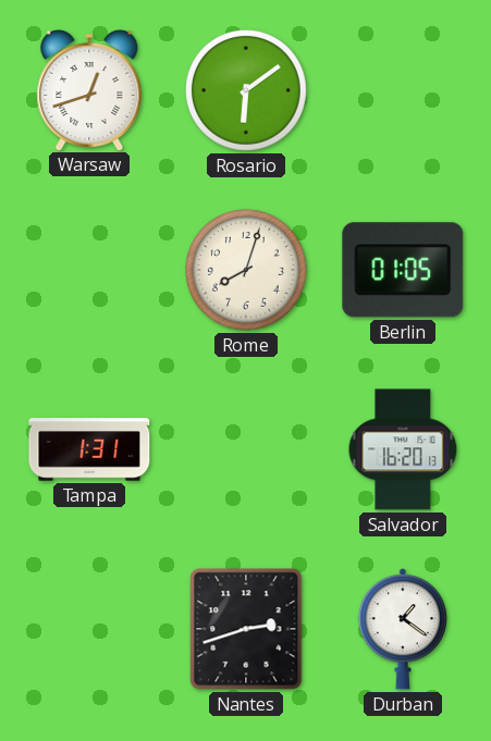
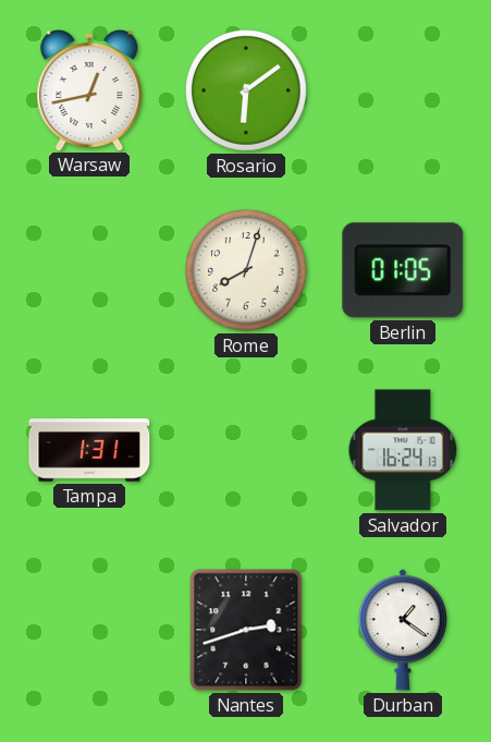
Warsaw: 12:42 -> 12:43
Salvador: 16:20 -> 16:24
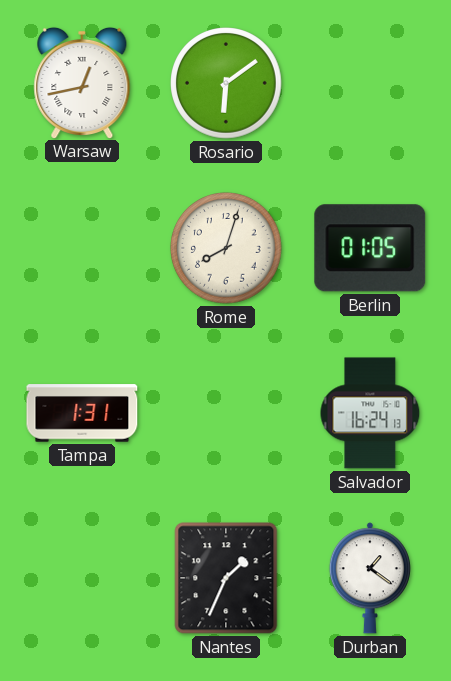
Nantes: 2:42 -> 1:34
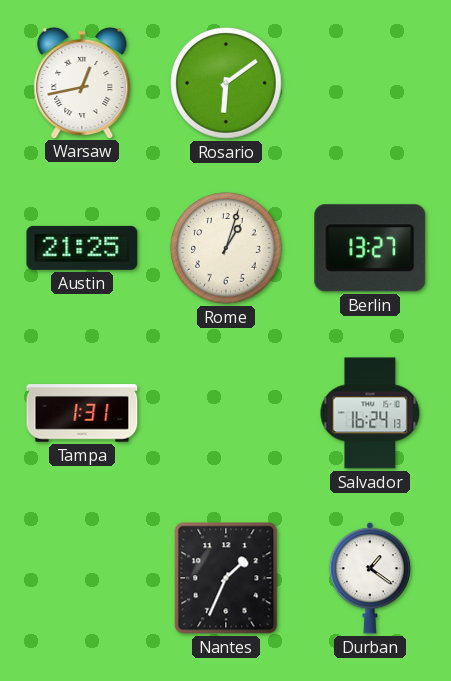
Austin: none -> 21:25
Rome: 8:03 -> 1:03
Berlin: 01:05 -> 13:27
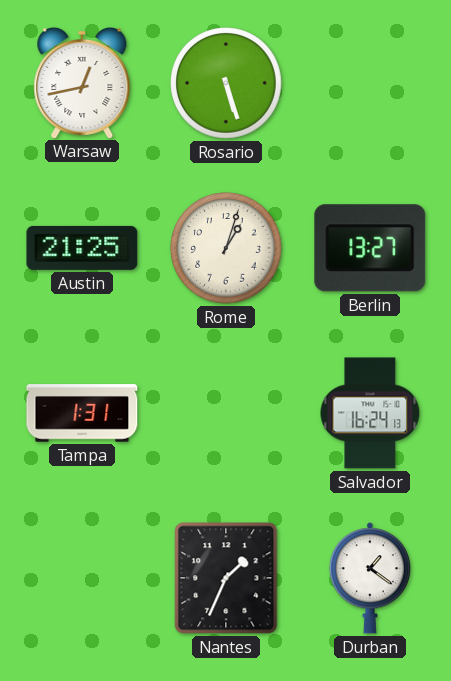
Rosario: 6:09 -> 5:27
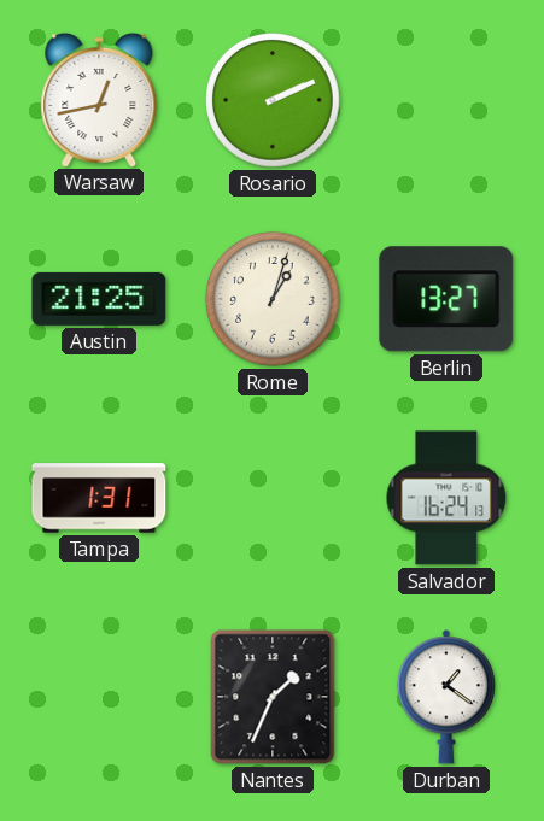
Rosario: 5:27 -> 2:11
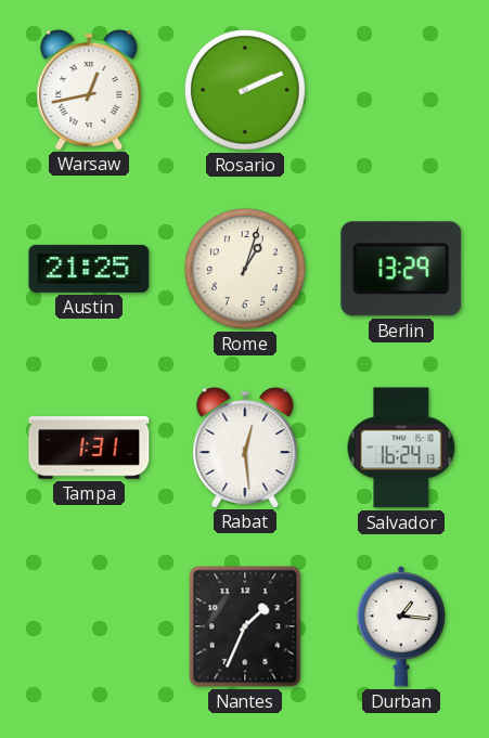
Berlin: 13:27 -> 13:29
Rabat: none -> 12:29
Durban: 1:21 -> 1:16
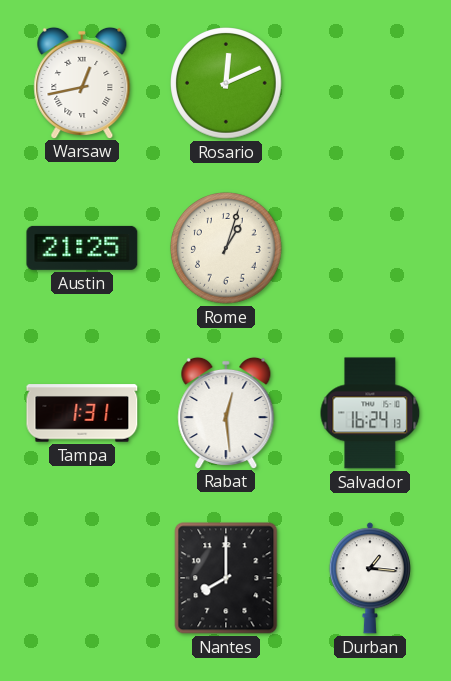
Rosario: 2:11 -> 12:11
Berlin: 13:29 -> none
Nantes: 1:34 -> 8:00
